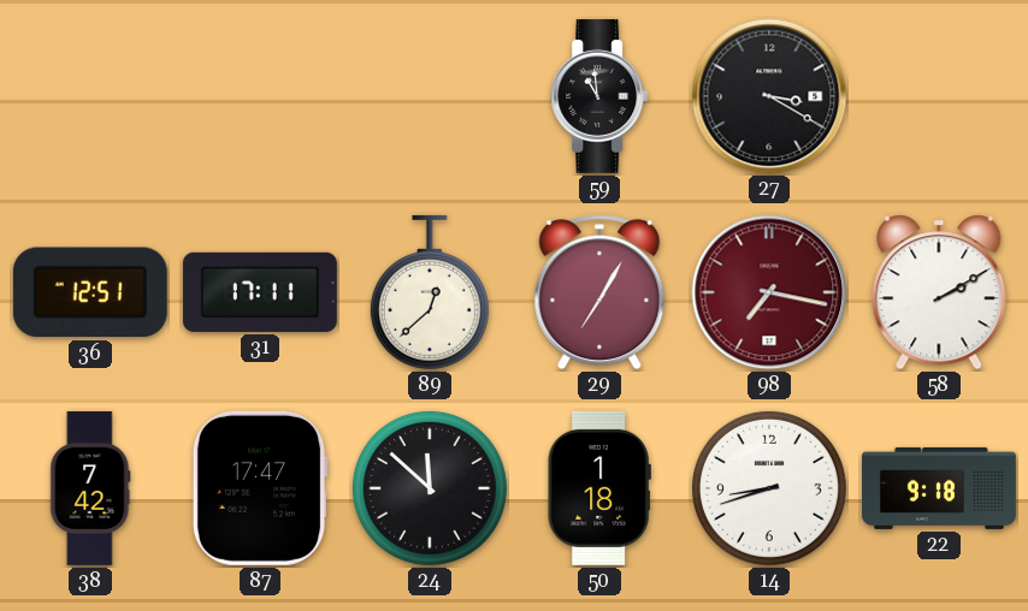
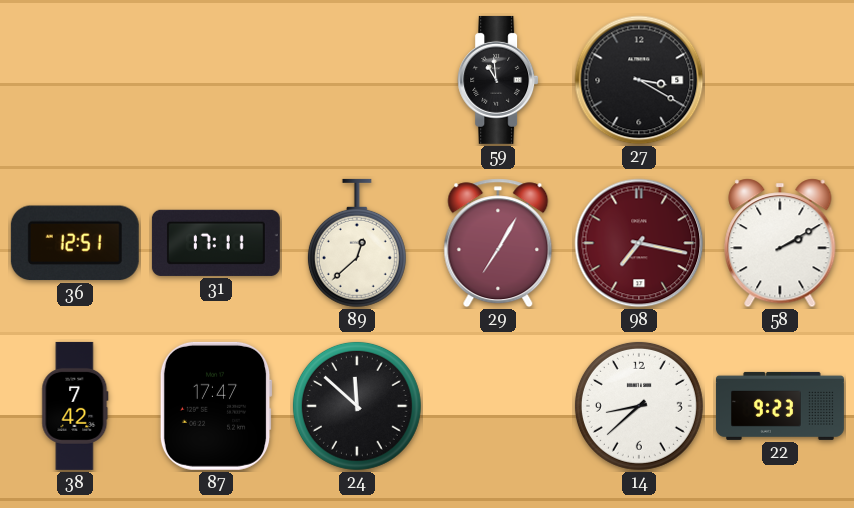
50: 1:18 -> none
14: 8:42 -> 8:38
22: 9:18 -> 9:23
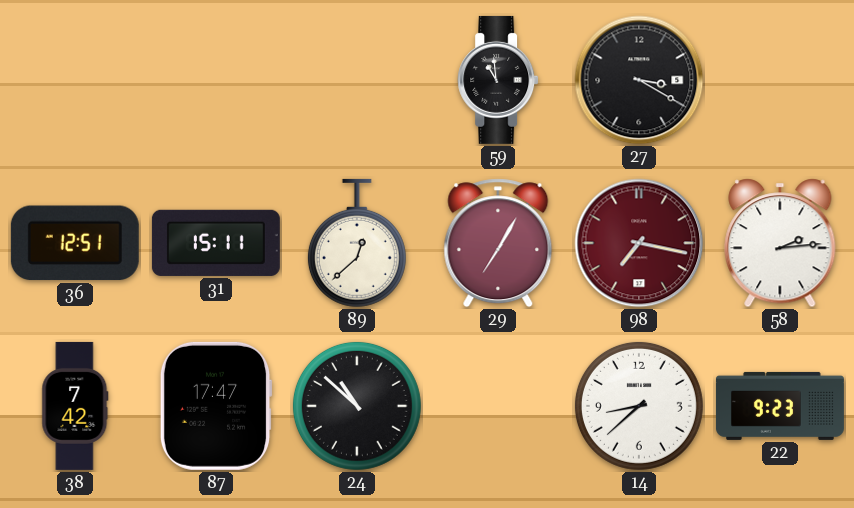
31: 17:11 -> 15:11
58: 2:10 -> 2:14
24: 11:52 -> 10:52
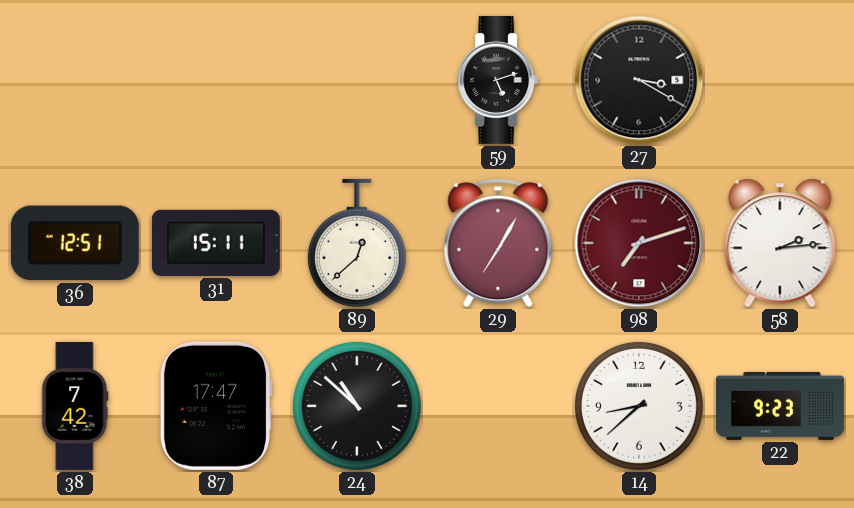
59: 10:59 -> 5:12
98: 7:17 -> 7:12
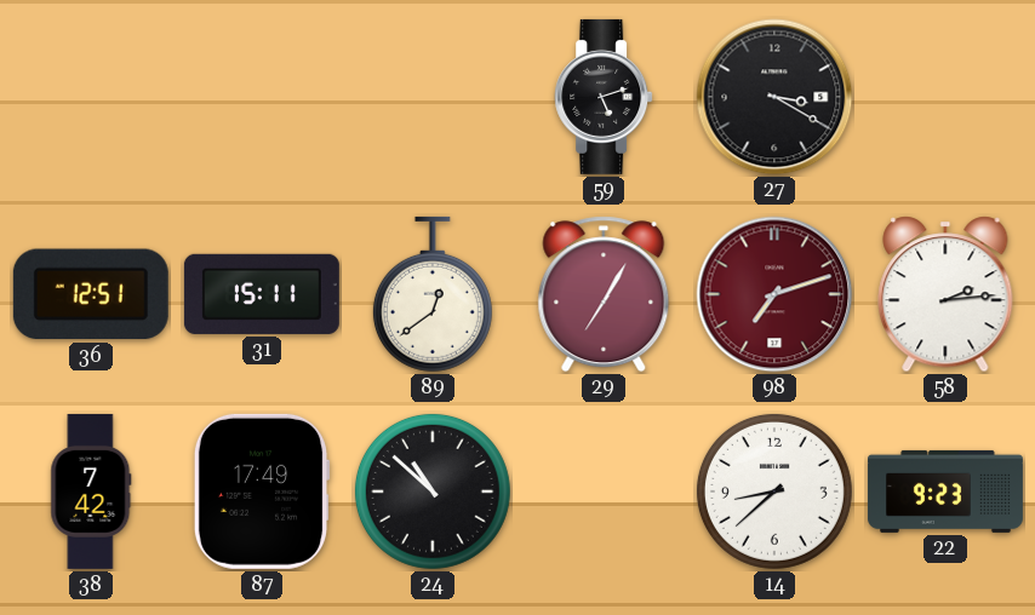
89: 12:38 -> 12:39
87: 17:47 -> 17:49
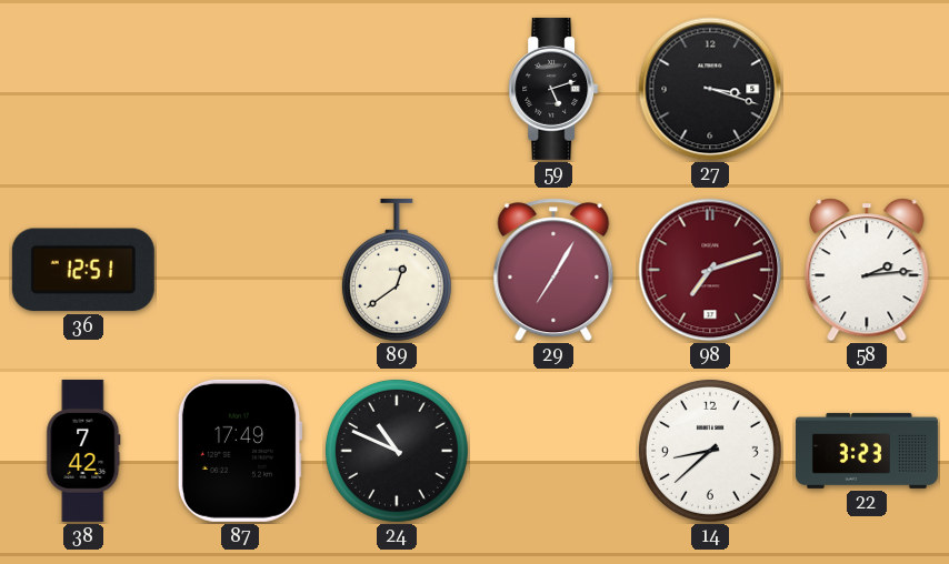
27: 3:20 -> 3:18
31: 15:11 -> none
24: 10:52 -> 10:49
22: 9:23 -> 3:23
